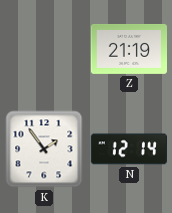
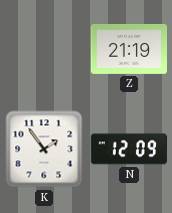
N: 12:14 -> 12:09
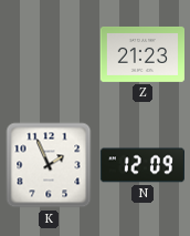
Z: 21:19 -> 21:23
K: 1:54 -> 1:56
